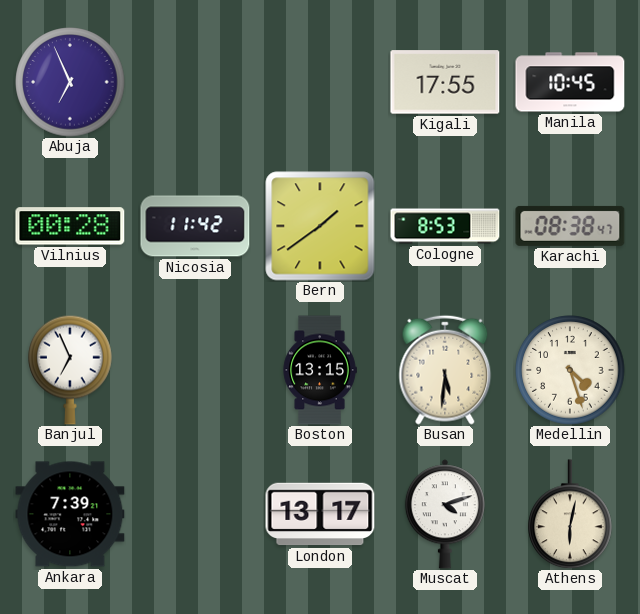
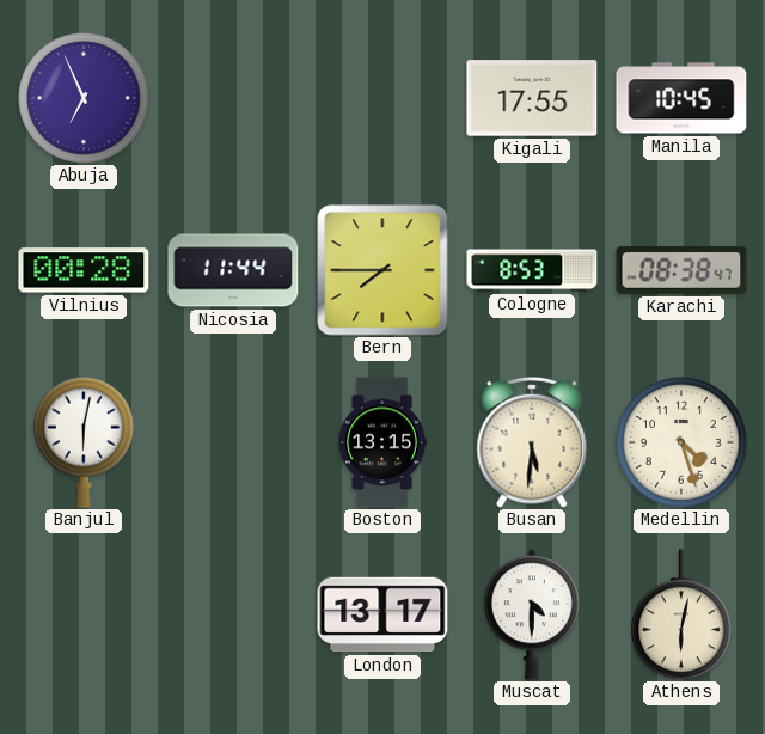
Nicosia: 11:42 -> 11:44
Bern: 1:39 -> 7:45
Banjul: 6:56 -> 6:02
Ankara: 7:39 -> none
Muscat: 4:12 -> 4:30
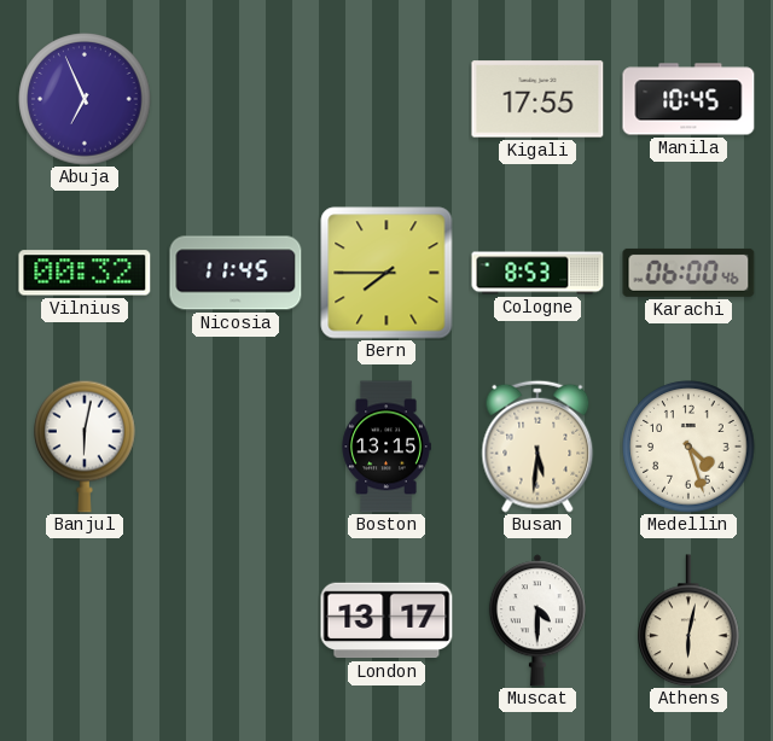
Vilnius: 00:28 -> 00:32
Nicosia: 11:44 -> 11:45
Karachi: 08:38 -> 06:00
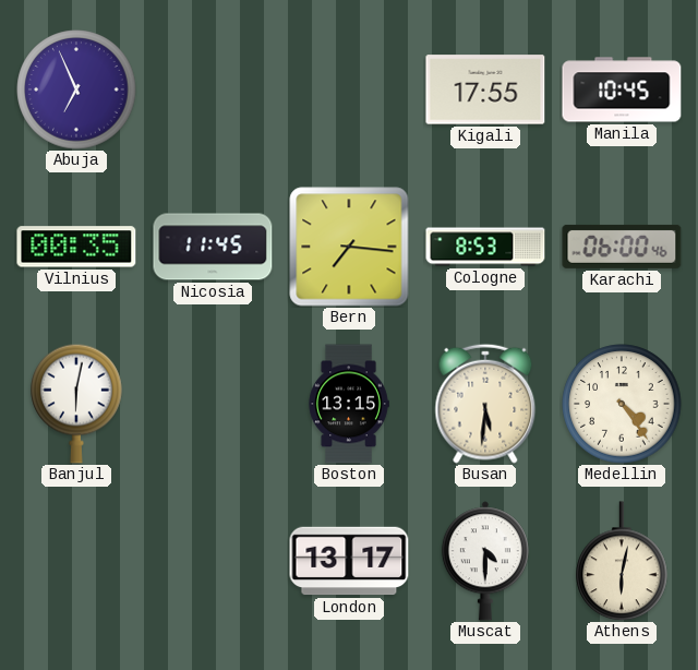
Vilnius: 00:32 -> 00:35
Bern: 7:45 -> 7:16
Medellin: 4:27 -> 4:24
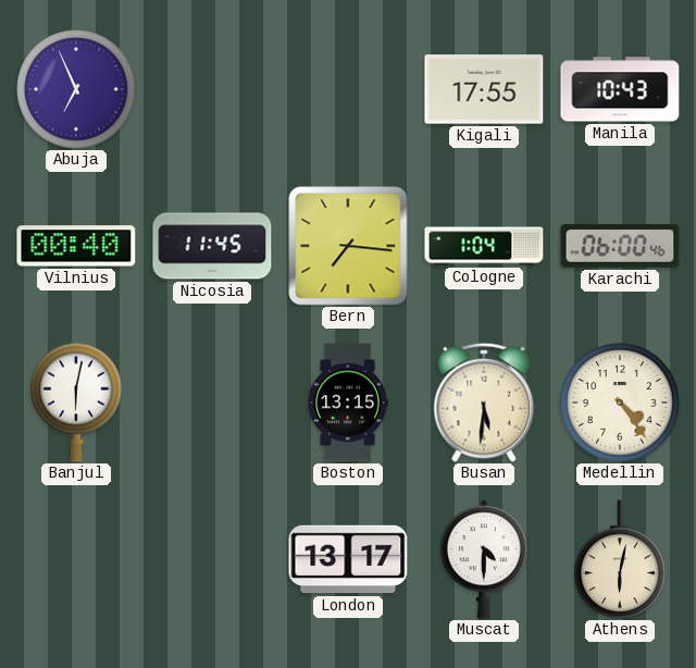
Manila: 10:45 -> 10:43
Vilnius: 00:35 -> 00:40
Cologne: 8:53 -> 1:04
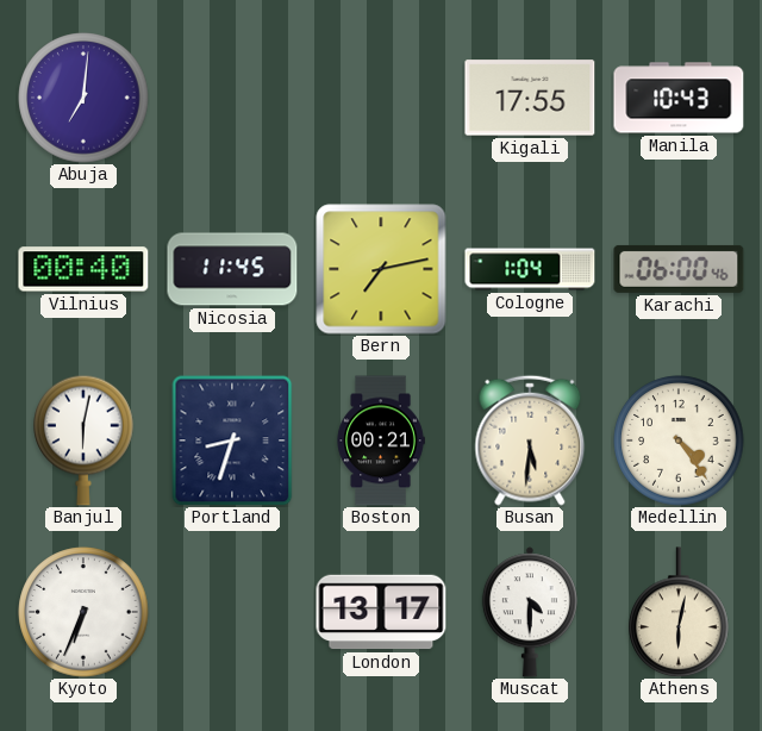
Abuja: 6:56 -> 7:01
Bern: 7:16 -> 7:13
Portland: none -> 8:33
Boston: 13:15 -> 00:21
Kyoto: none -> 6:34
